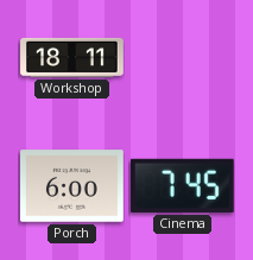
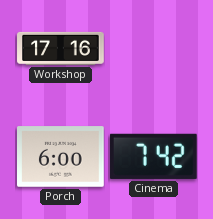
Workshop: 18:11 -> 17:16
Cinema: 7:45 -> 7:42
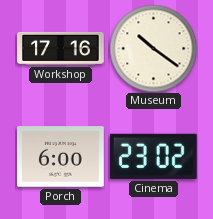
Museum: none -> 10:21
Cinema: 7:42 -> 23:02
